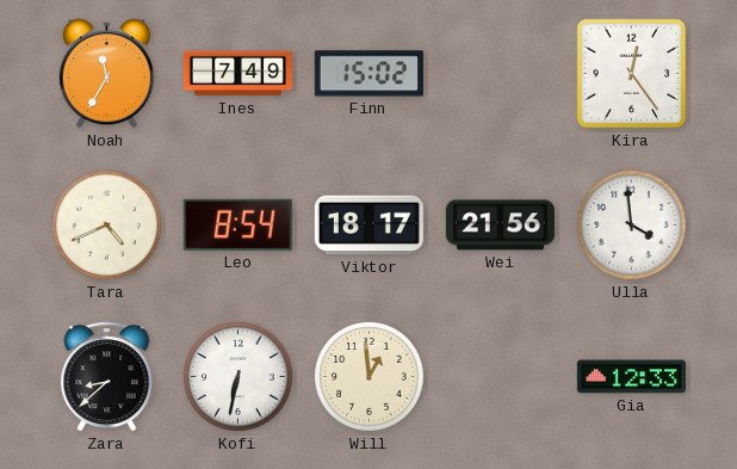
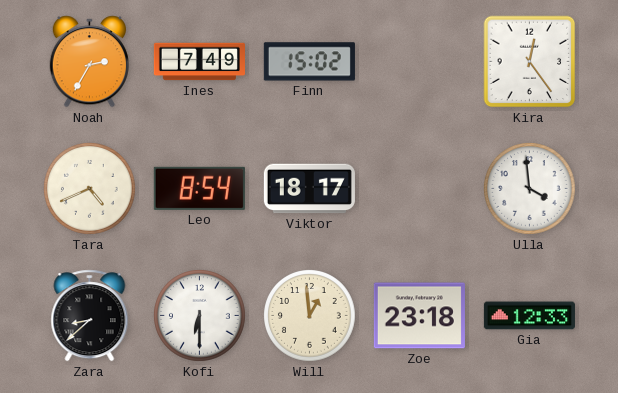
Noah: 11:35 -> 2:35
Wei: 21:56 -> none
Kofi: 6:32 -> 6:30
Zoe: none -> 23:18
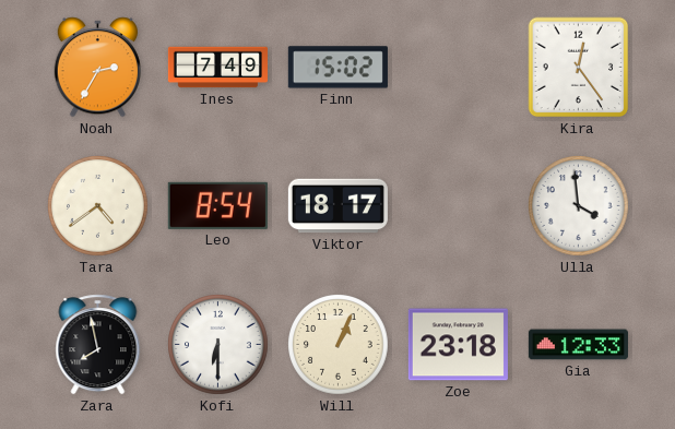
Tara: 4:41 -> 4:39
Zara: 8:38 -> 7:58
Will: 12:59 -> 1:04
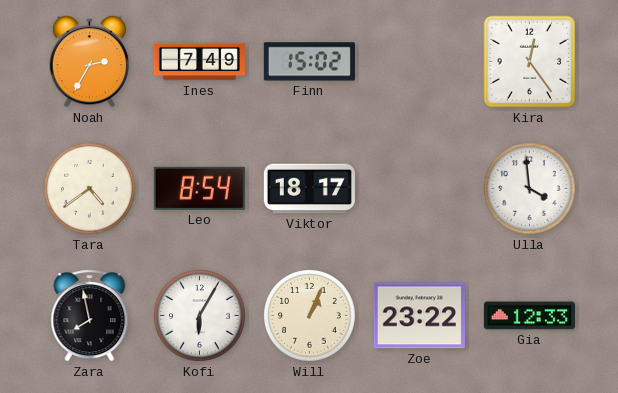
Kofi: 6:30 -> 6:05
Zoe: 23:18 -> 23:22
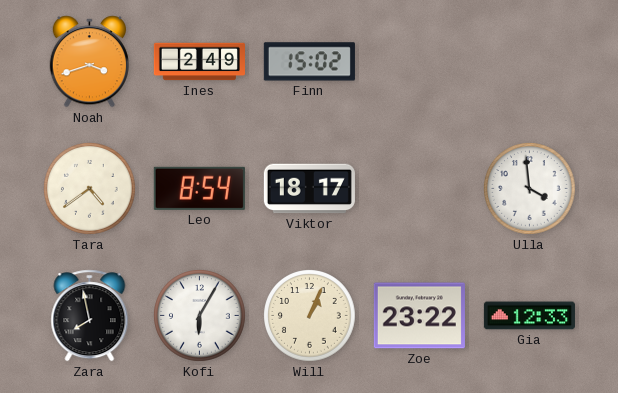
Noah: 2:35 -> 3:42
Ines: 7:49 -> 2:49
Kira: 12:24 -> none
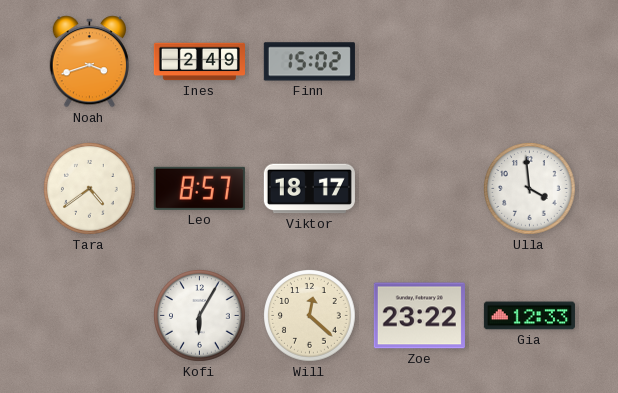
Leo: 8:54 -> 8:57
Zara: 7:58 -> none
Will: 1:04 -> 12:22
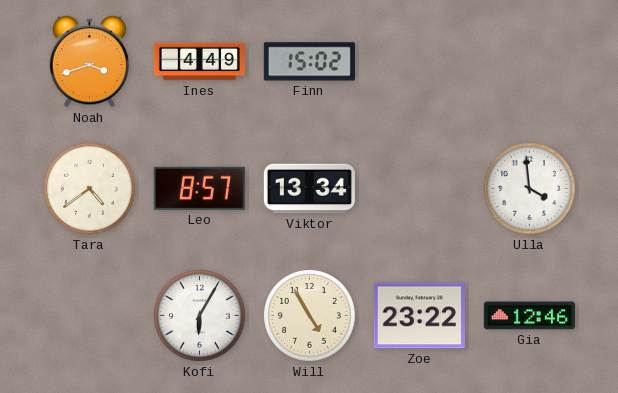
Ines: 2:49 -> 4:49
Viktor: 18:17 -> 13:34
Will: 12:22 -> 4:55
Gia: 12:33 -> 12:46
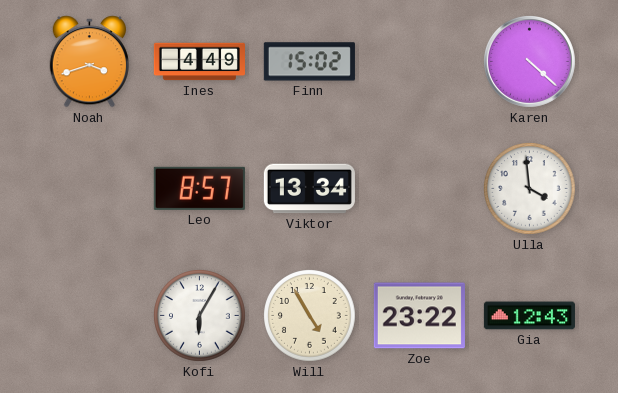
Karen: none -> 4:22
Tara: 4:39 -> none
Gia: 12:46 -> 12:43
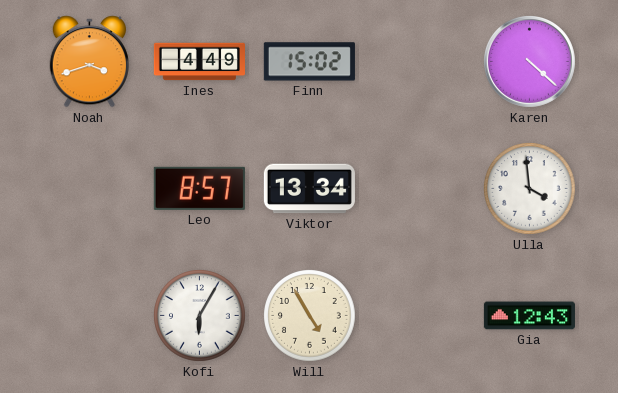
Zoe: 23:22 -> none
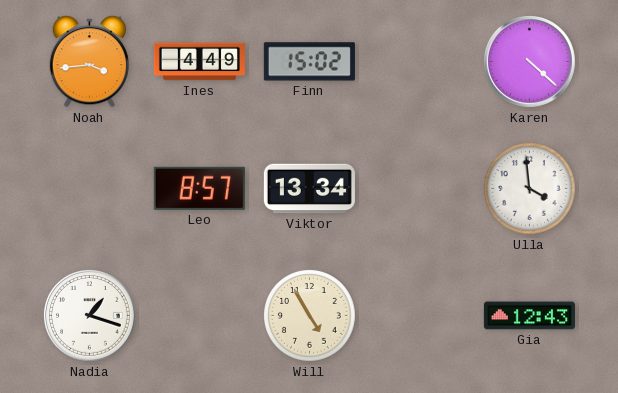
Noah: 3:42 -> 3:44
Nadia: none -> 1:18
Kofi: 6:05 -> none
